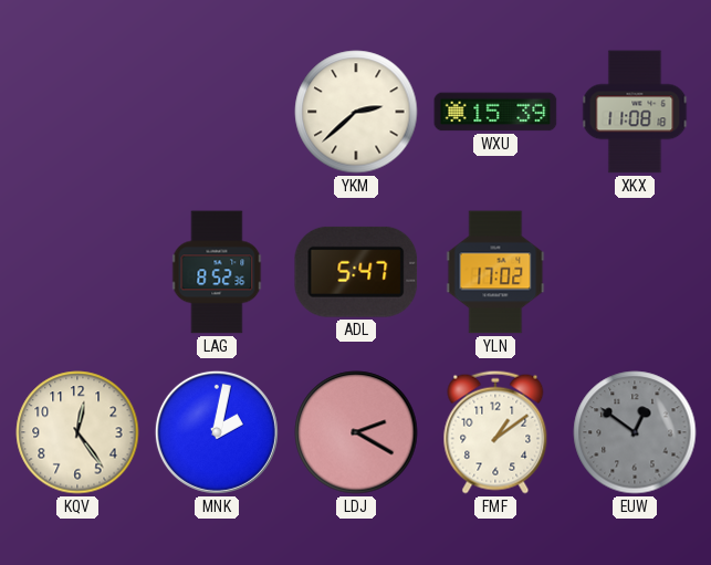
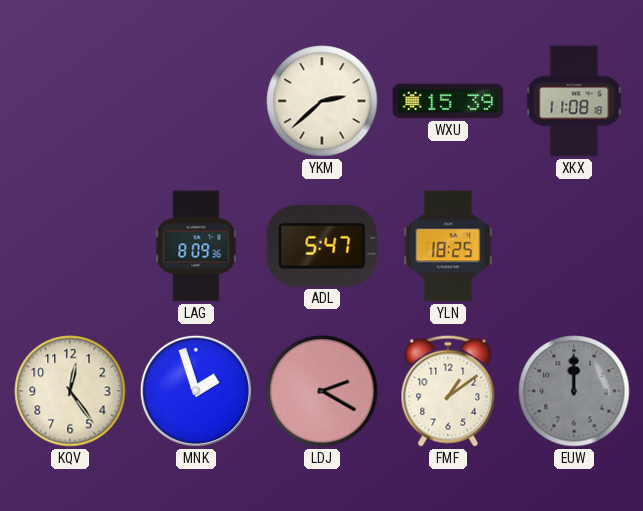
LAG: 8:52 -> 8:09
YLN: 17:02 -> 18:25
MNK: 2:02 -> 1:57
EUW: 12:51 -> 12:00
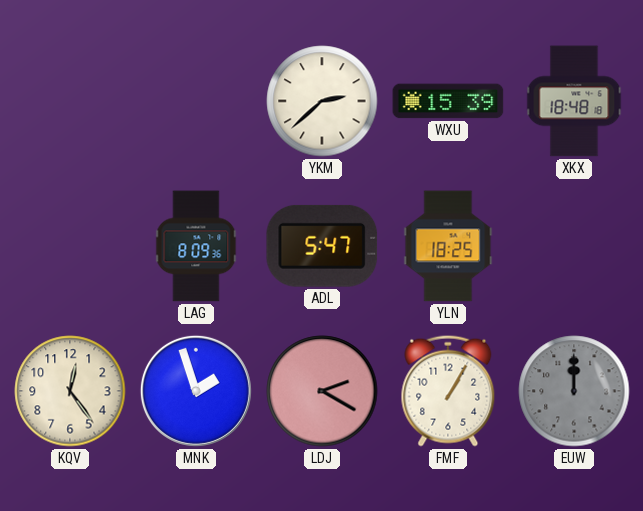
XKX: 11:08 -> 18:48
FMF: 1:09 -> 1:05
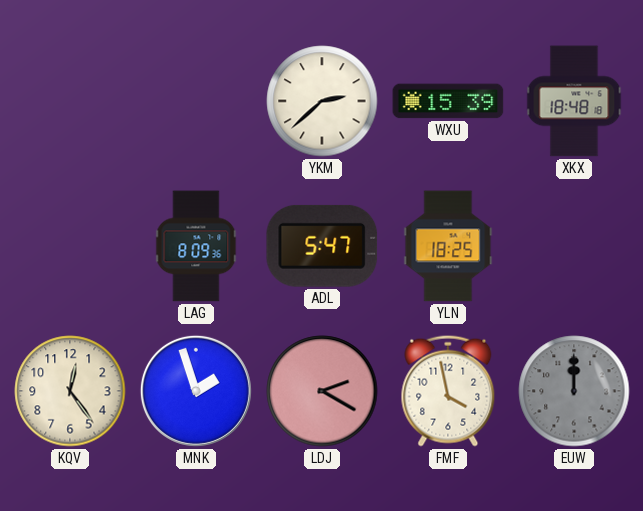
FMF: 1:05 -> 3:58
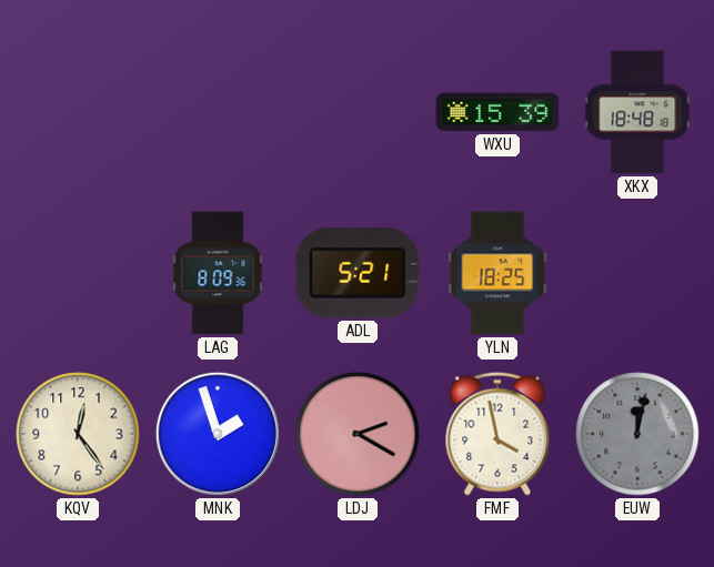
YKM: 2:38 -> none
ADL: 5:47 -> 5:21
EUW: 12:00 -> 12:02
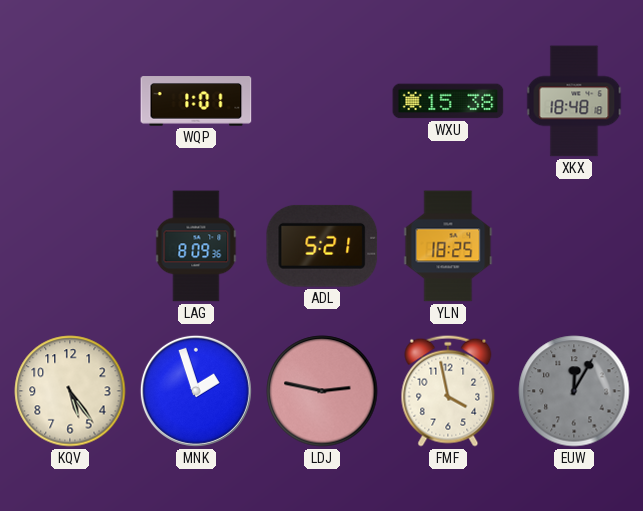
WQP: none -> 1:01
WXU: 15:39 -> 15:38
KQV: 12:24 -> 5:24
LDJ: 2:20 -> 2:47
EUW: 12:02 -> 12:05
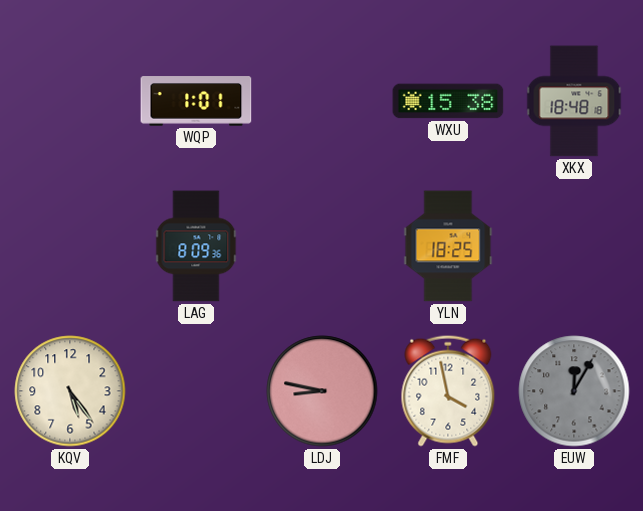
ADL: 5:21 -> none
MNK: 1:57 -> none
LDJ: 2:47 -> 8:47
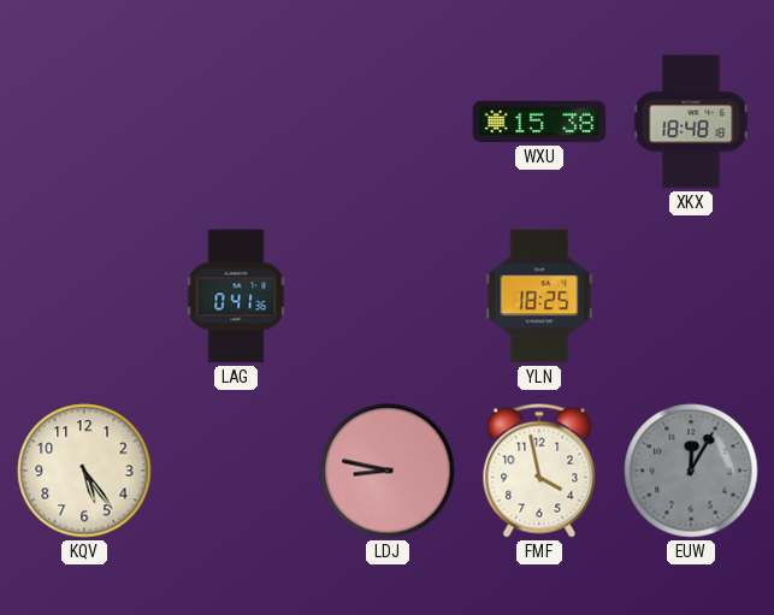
WQP: 1:01 -> none
LAG: 8:09 -> 0:41
